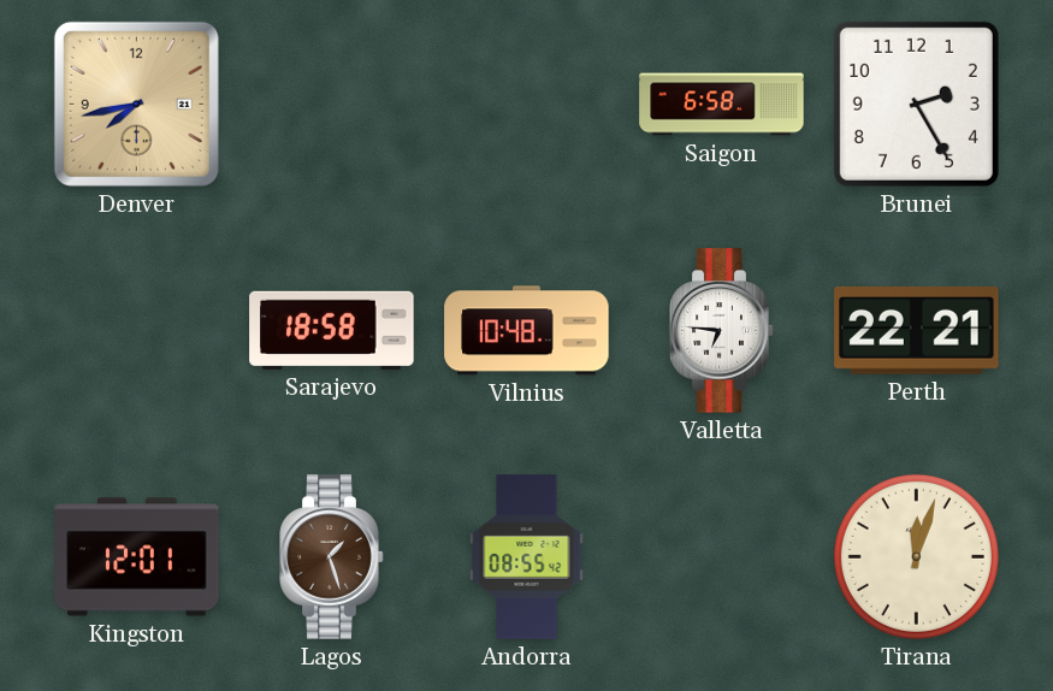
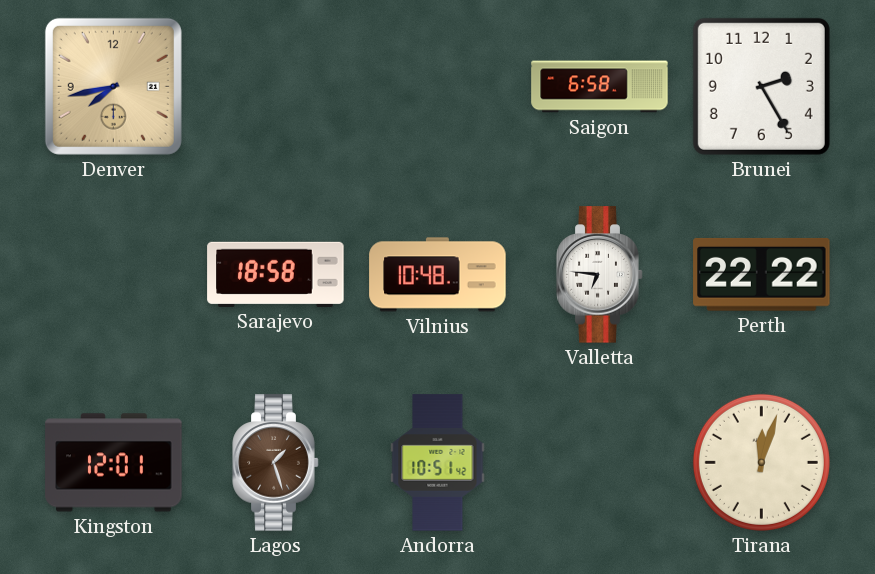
Perth: 22:21 -> 22:22
Andorra: 08:55 -> 10:51
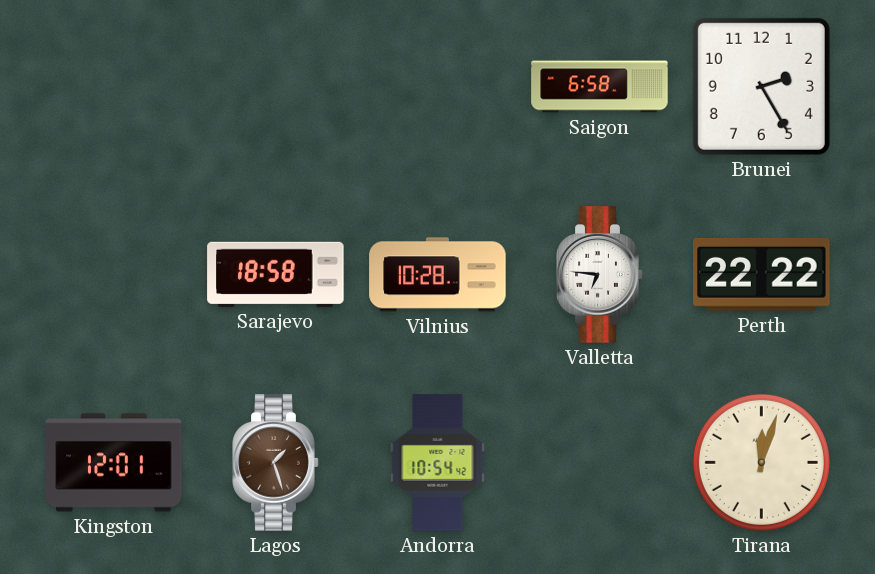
Denver: 7:43 -> none
Vilnius: 10:48 -> 10:28
Andorra: 10:51 -> 10:54
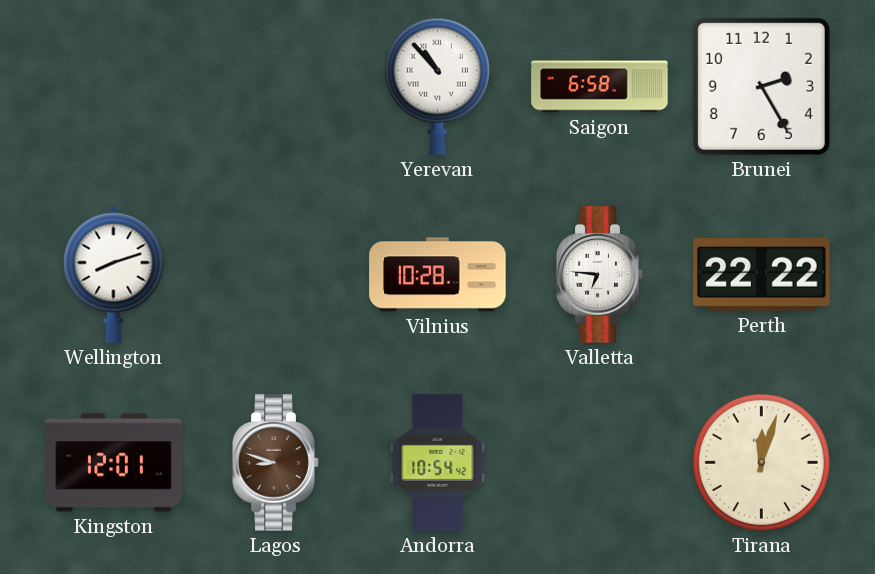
Yerevan: none -> 10:53
Wellington: none -> 8:12
Sarajevo: 18:58 -> none
Lagos: 1:27 -> 8:48
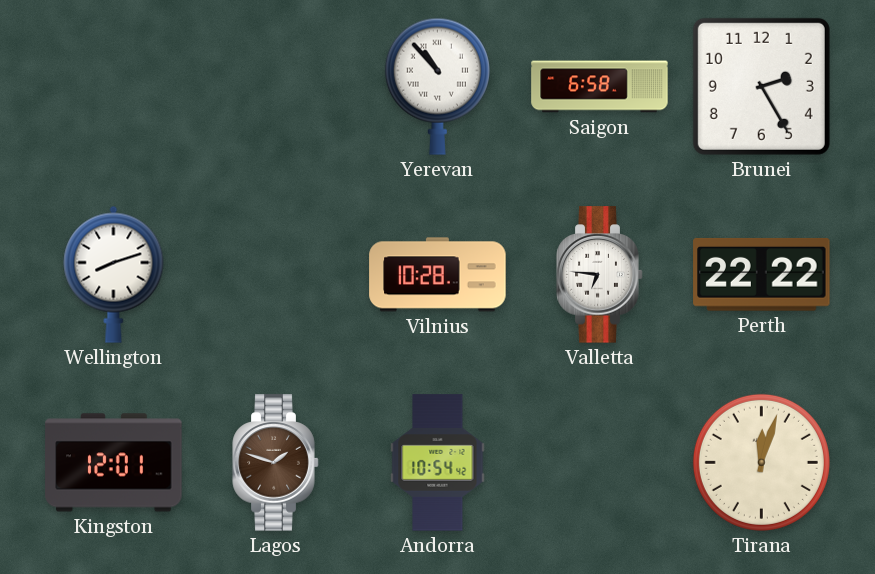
Lagos: 8:48 -> 1:48
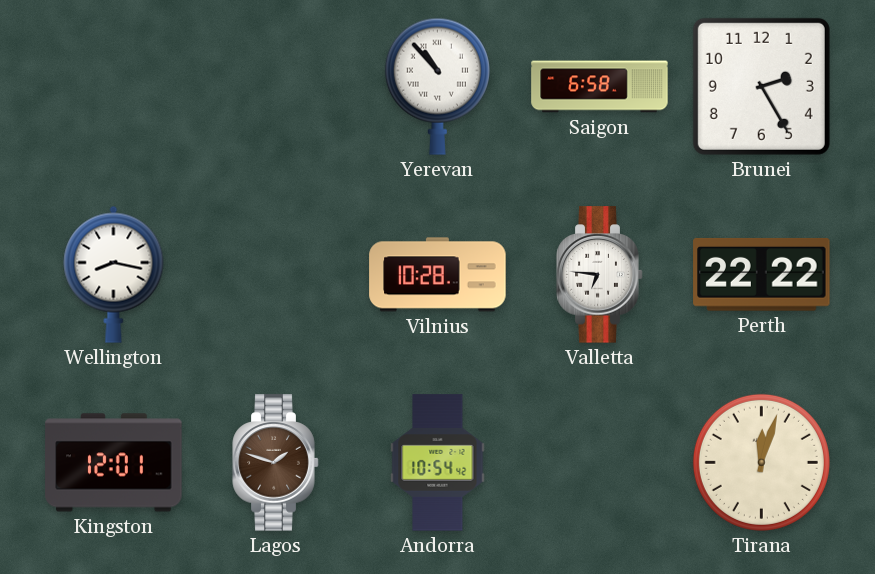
Wellington: 8:12 -> 8:17
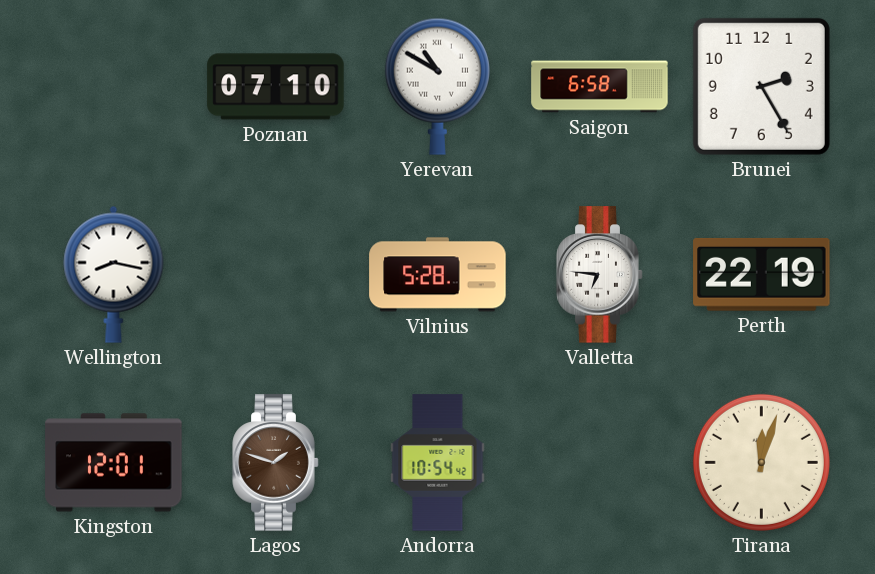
Poznan: none -> 07:10
Yerevan: 10:53 -> 10:50
Vilnius: 10:28 -> 5:28
Perth: 22:22 -> 22:19
